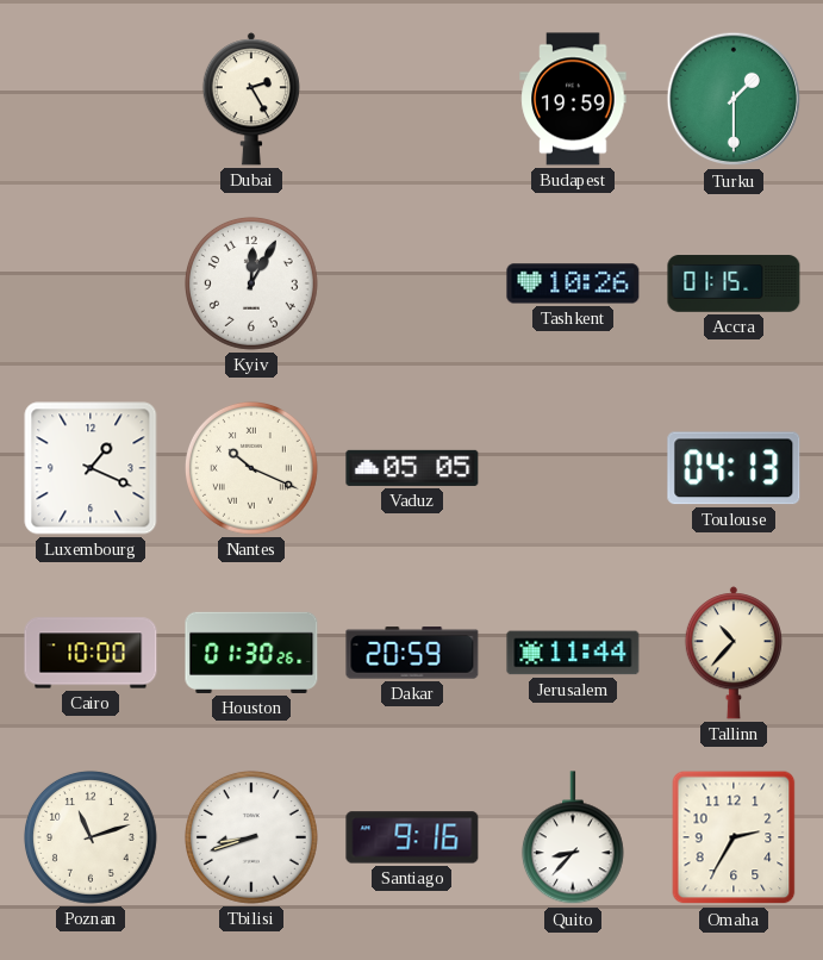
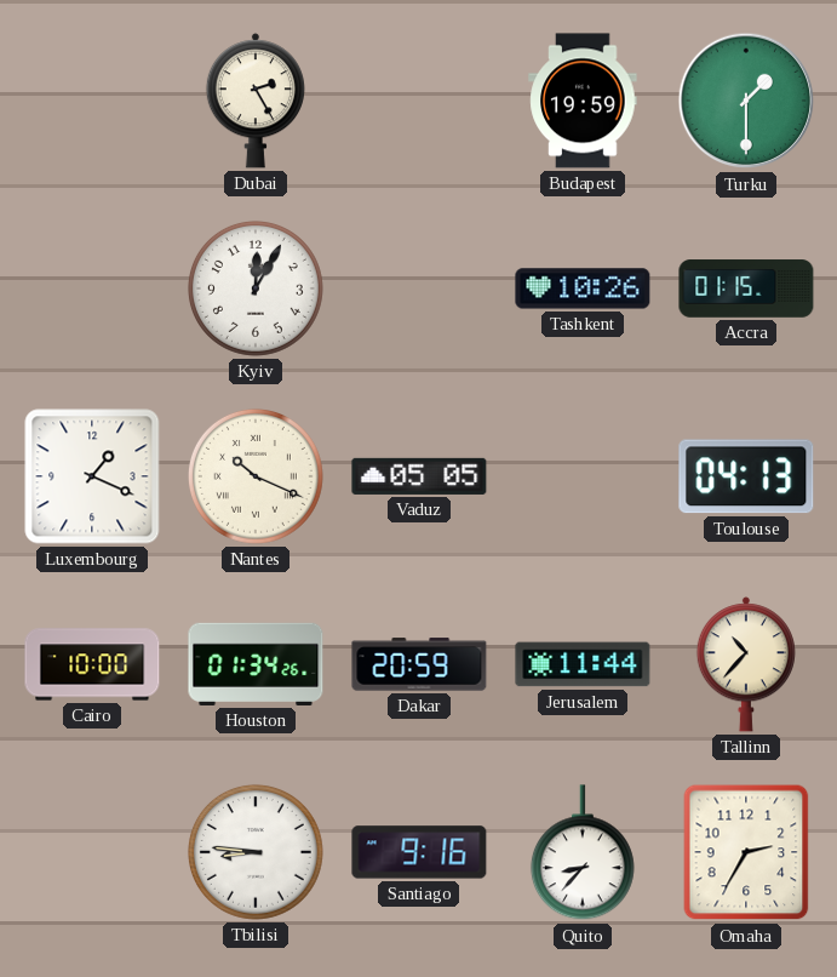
Houston: 01:30 -> 01:34
Poznan: 11:12 -> none
Tbilisi: 8:42 -> 8:46
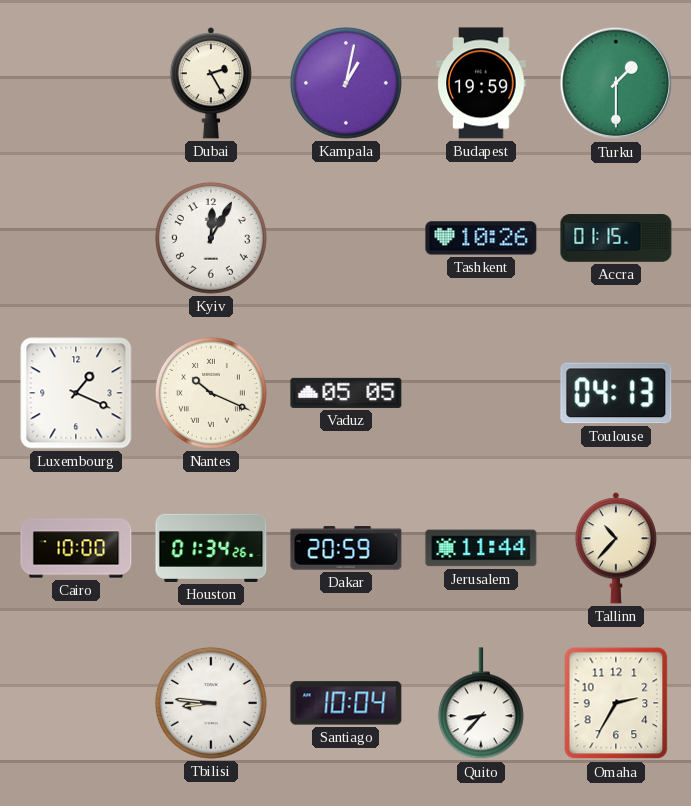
Kampala: none -> 1:02
Santiago: 9:16 -> 10:04
